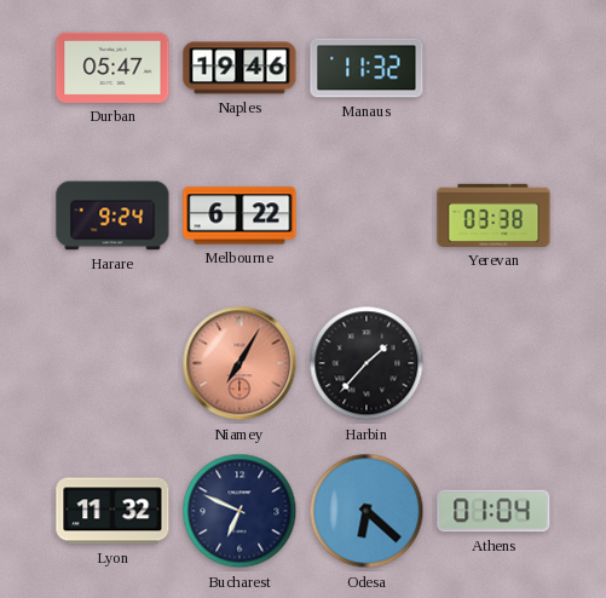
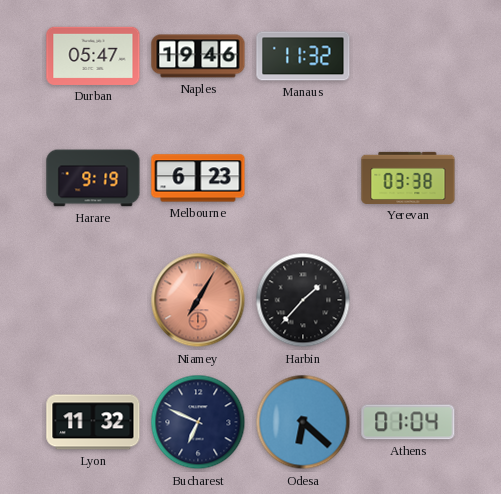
Harare: 9:24 -> 9:19
Melbourne: 6:22 -> 6:23
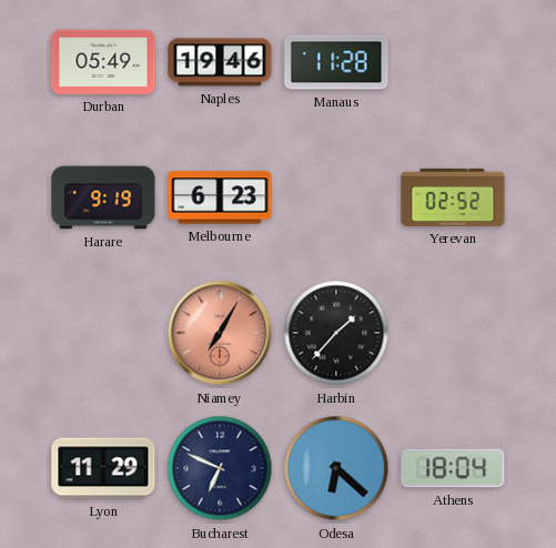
Durban: 05:47 -> 05:49
Manaus: 11:32 -> 11:28
Yerevan: 03:38 -> 02:52
Lyon: 11:32 -> 11:29
Athens: 01:04 -> 18:04
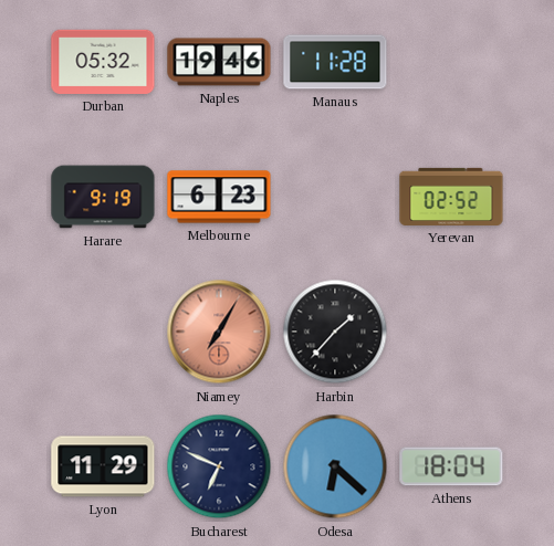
Durban: 05:49 -> 05:32
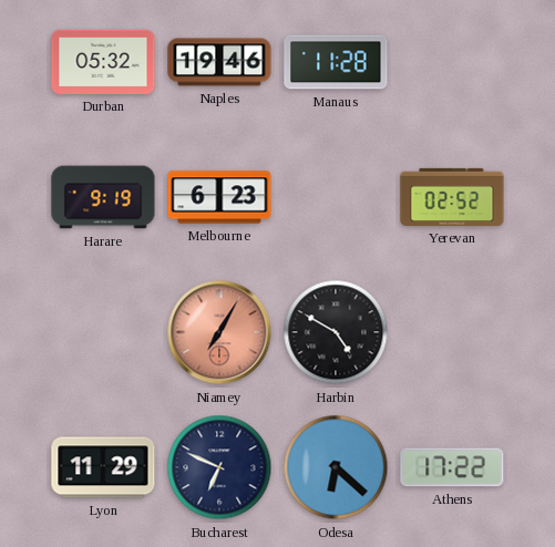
Harbin: 1:37 -> 4:50
Athens: 18:04 -> 17:22
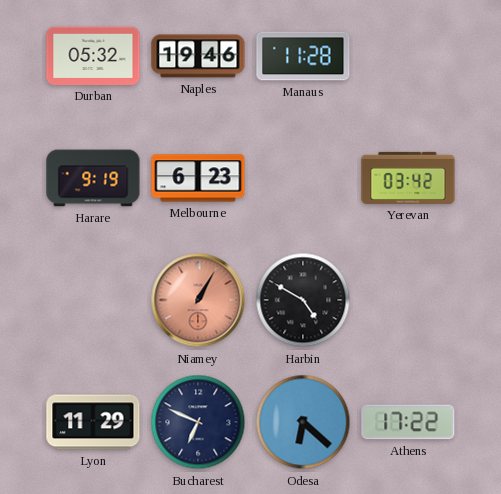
Yerevan: 02:52 -> 03:42
Niamey: 7:05 -> 1:05
